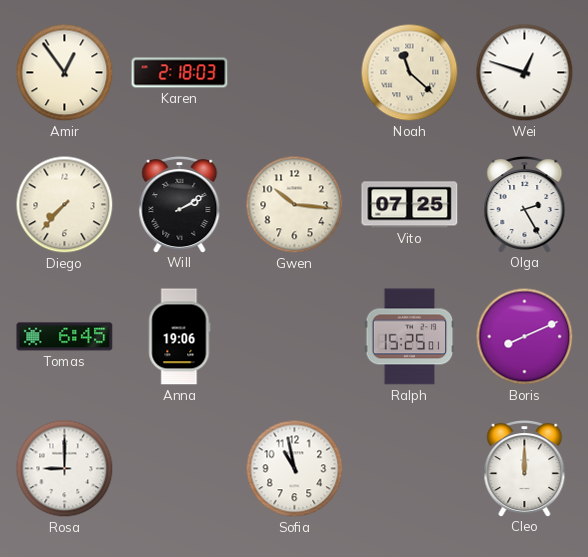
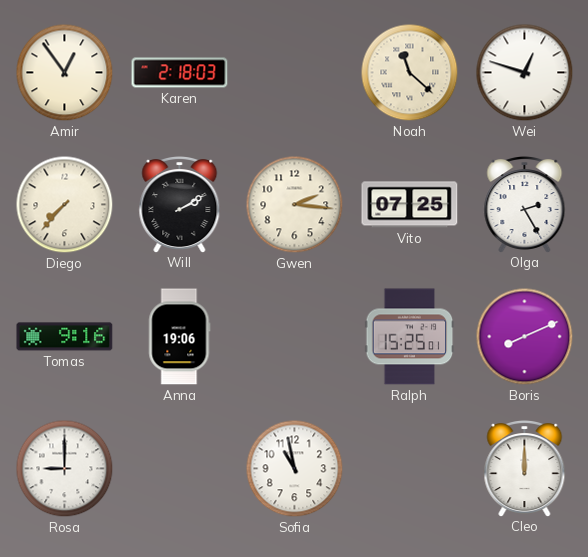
Gwen: 10:16 -> 2:16
Tomas: 6:45 -> 9:16
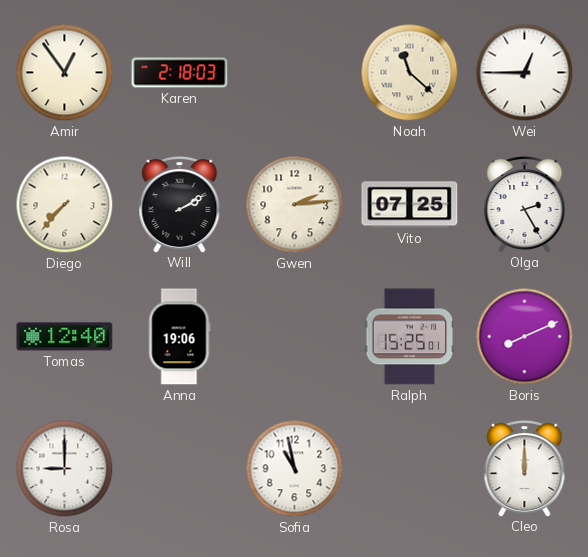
Wei: 12:48 -> 12:45
Gwen: 2:16 -> 2:14
Tomas: 9:16 -> 12:40
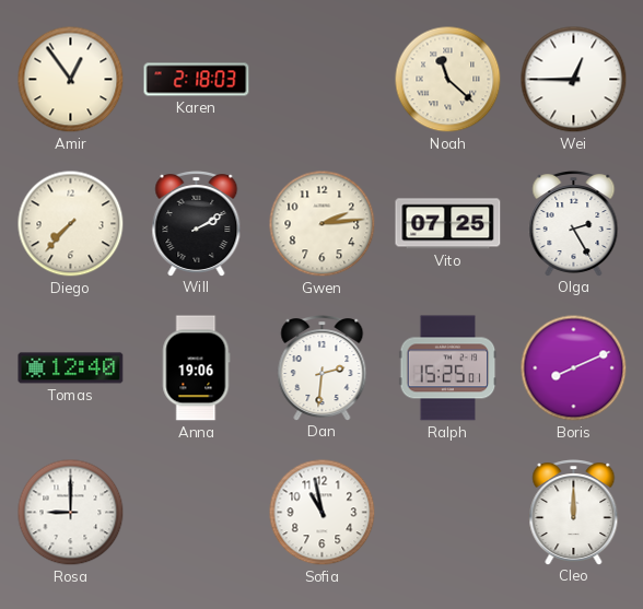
Dan: none -> 2:31
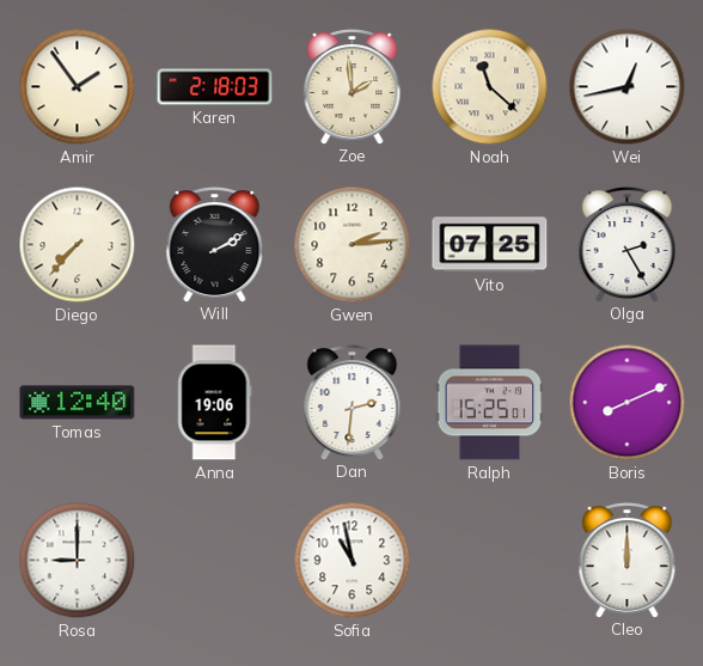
Amir: 12:54 -> 1:54
Zoe: none -> 1:59
Wei: 12:45 -> 12:43
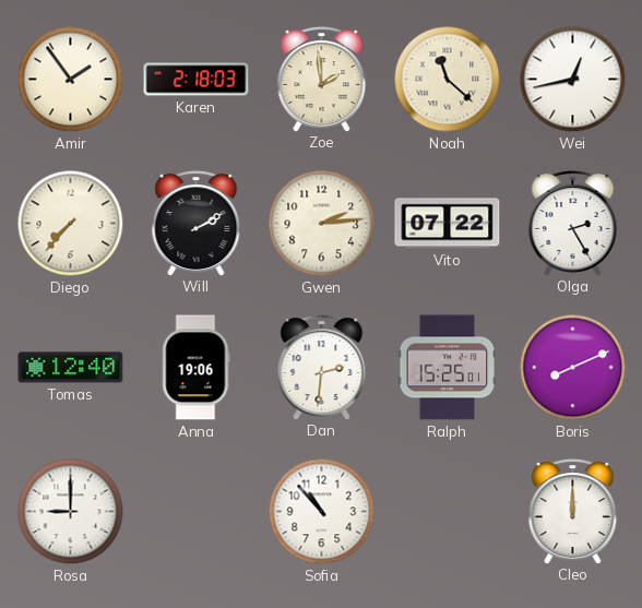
Vito: 07:25 -> 07:22
Sofia: 10:58 -> 10:53
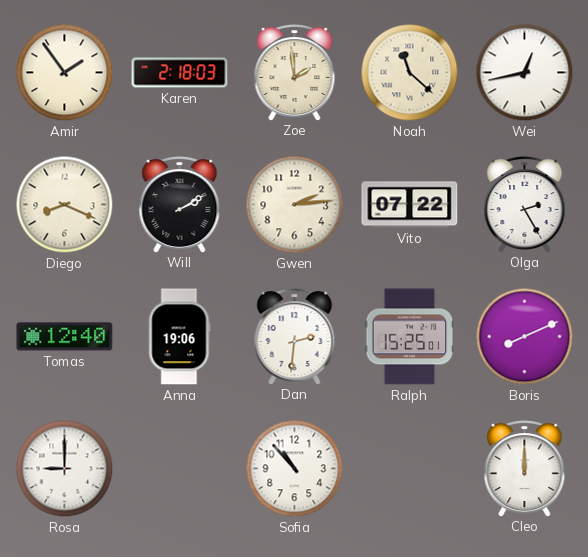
Diego: 7:37 -> 8:19
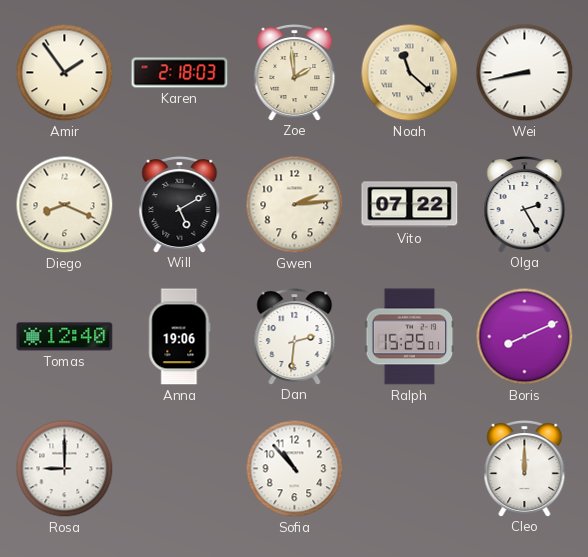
Wei: 12:43 -> 8:43
Will: 2:10 -> 5:10
